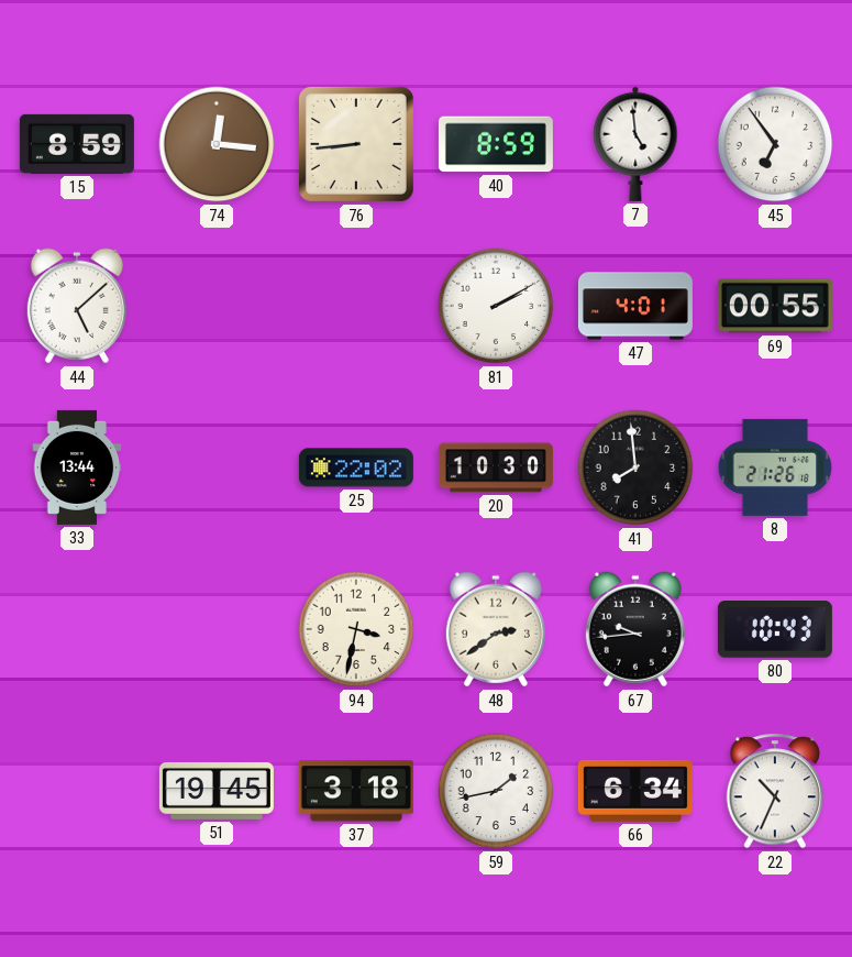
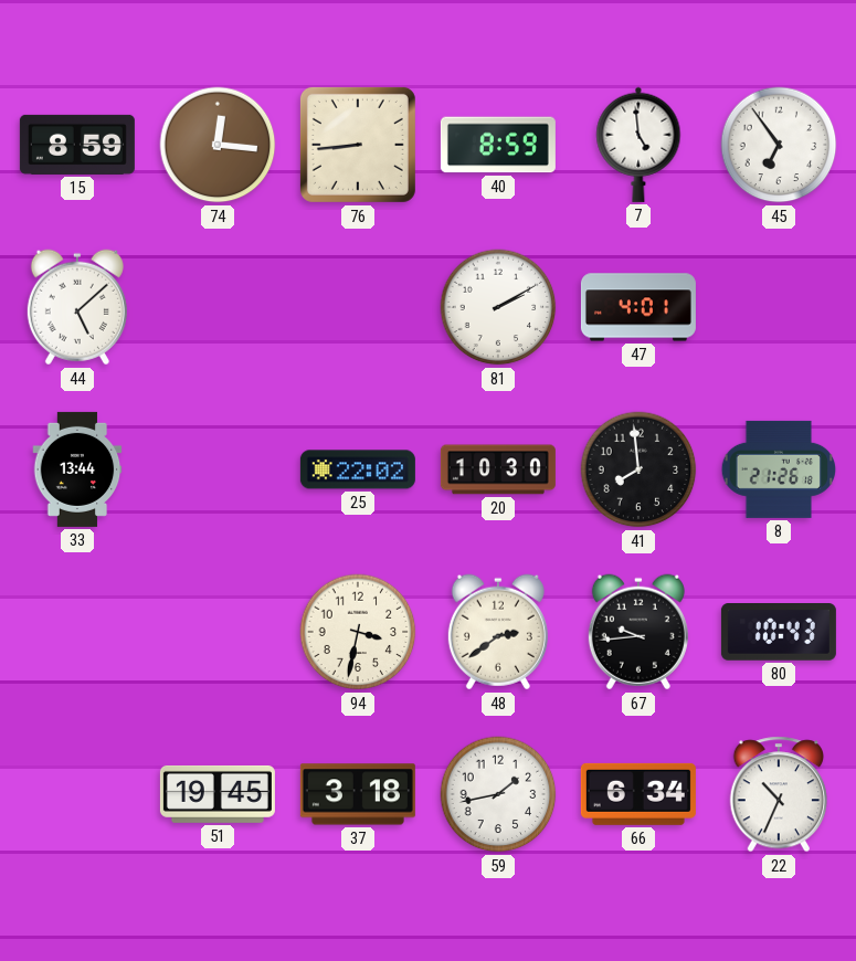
69: 00:55 -> none
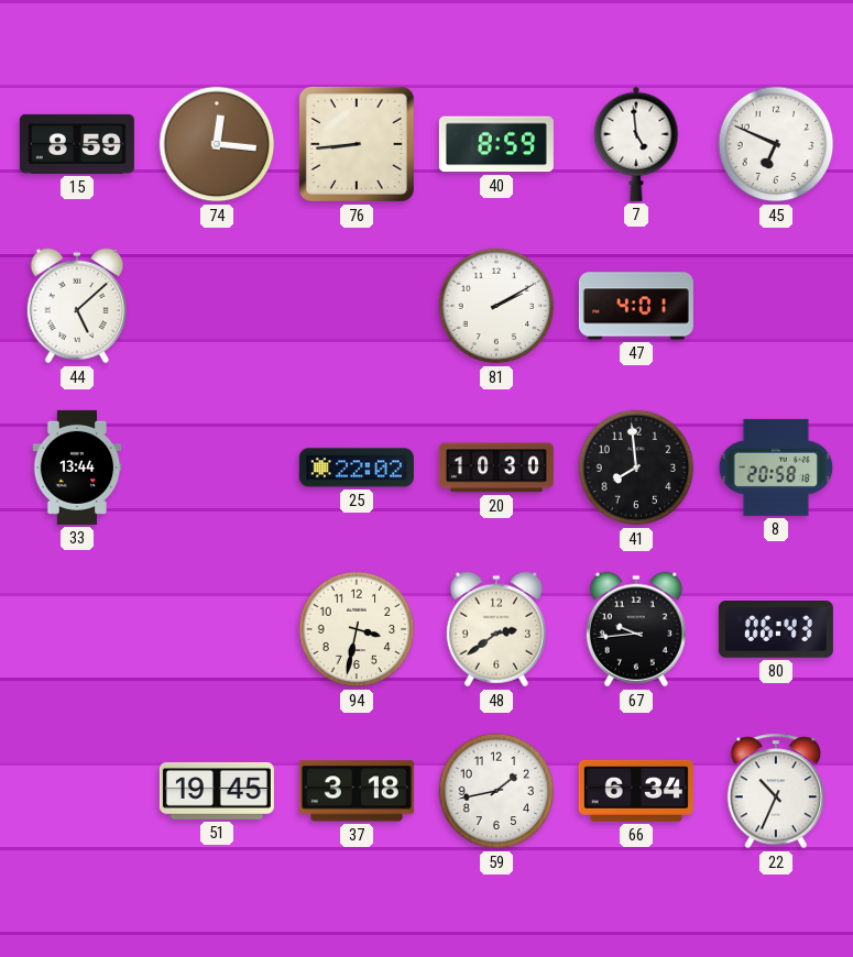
45: 6:54 -> 6:49
8: 21:26 -> 20:58
80: 10:43 -> 06:43
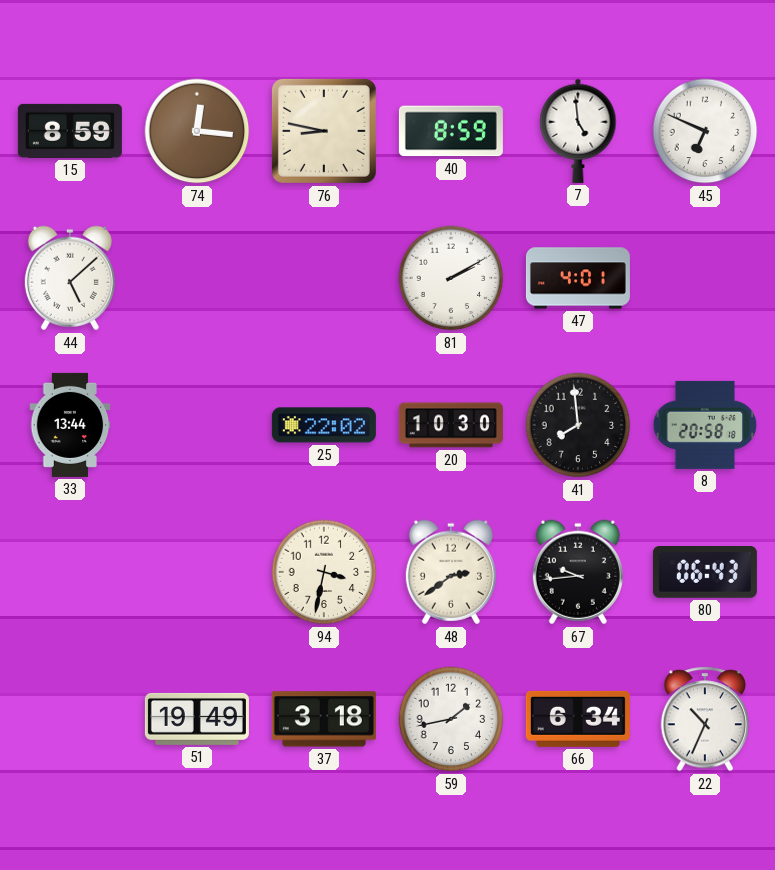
76: 8:44 -> 8:47
51: 19:45 -> 19:49
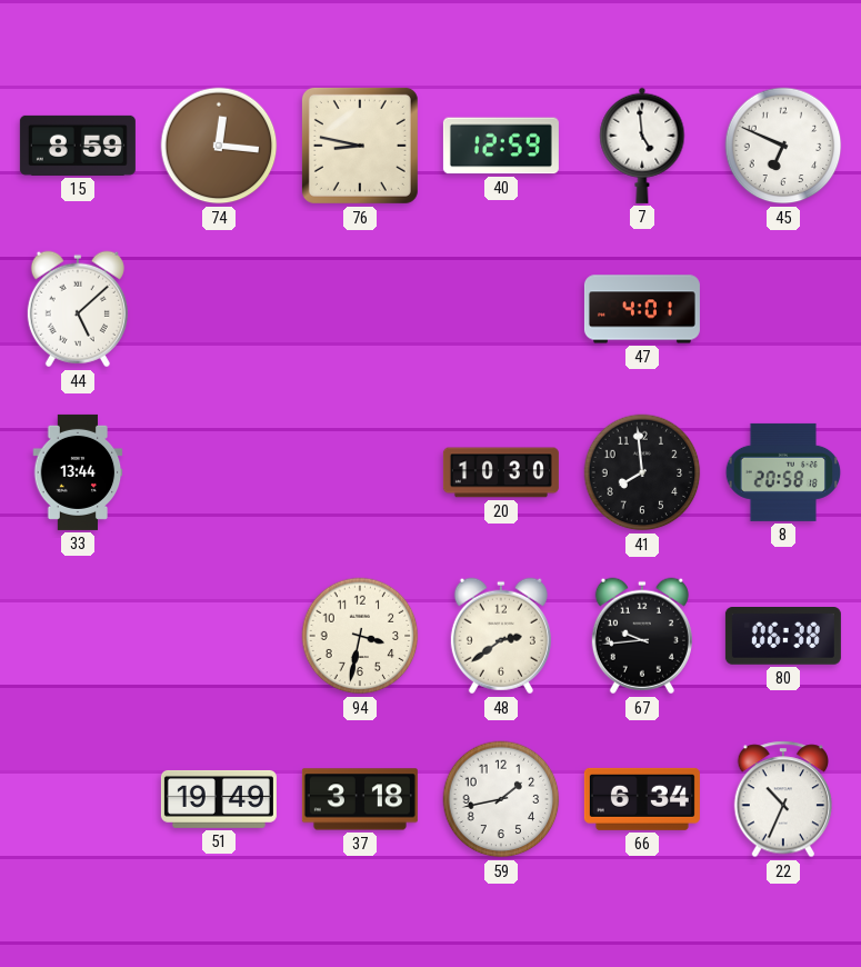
40: 8:59 -> 12:59
81: 2:10 -> none
25: 22:02 -> none
80: 06:43 -> 06:38
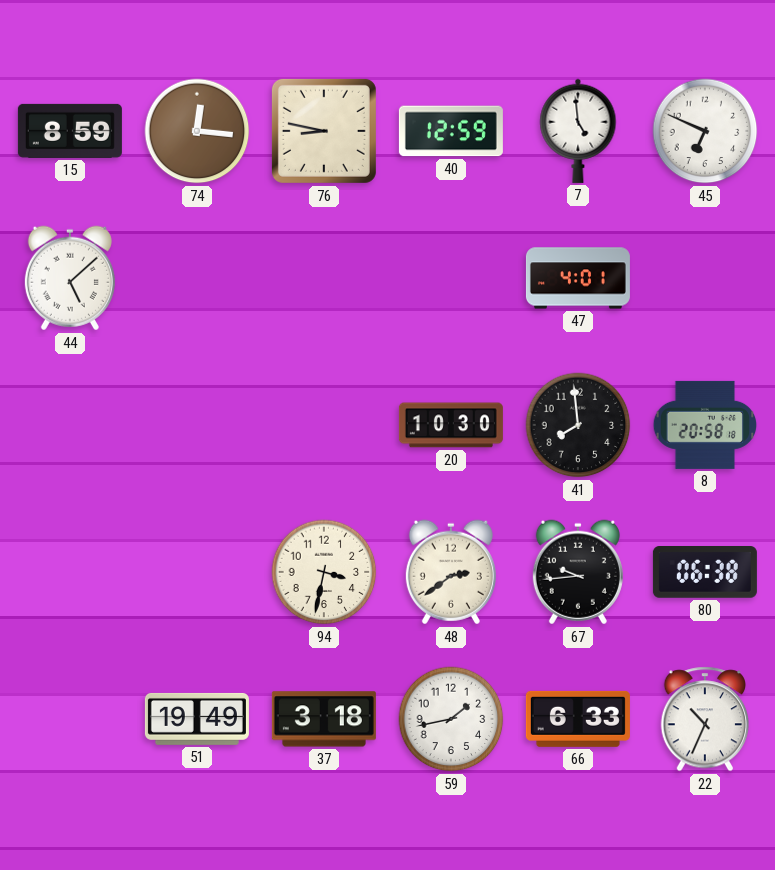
33: 13:44 -> none
66: 6:34 -> 6:33
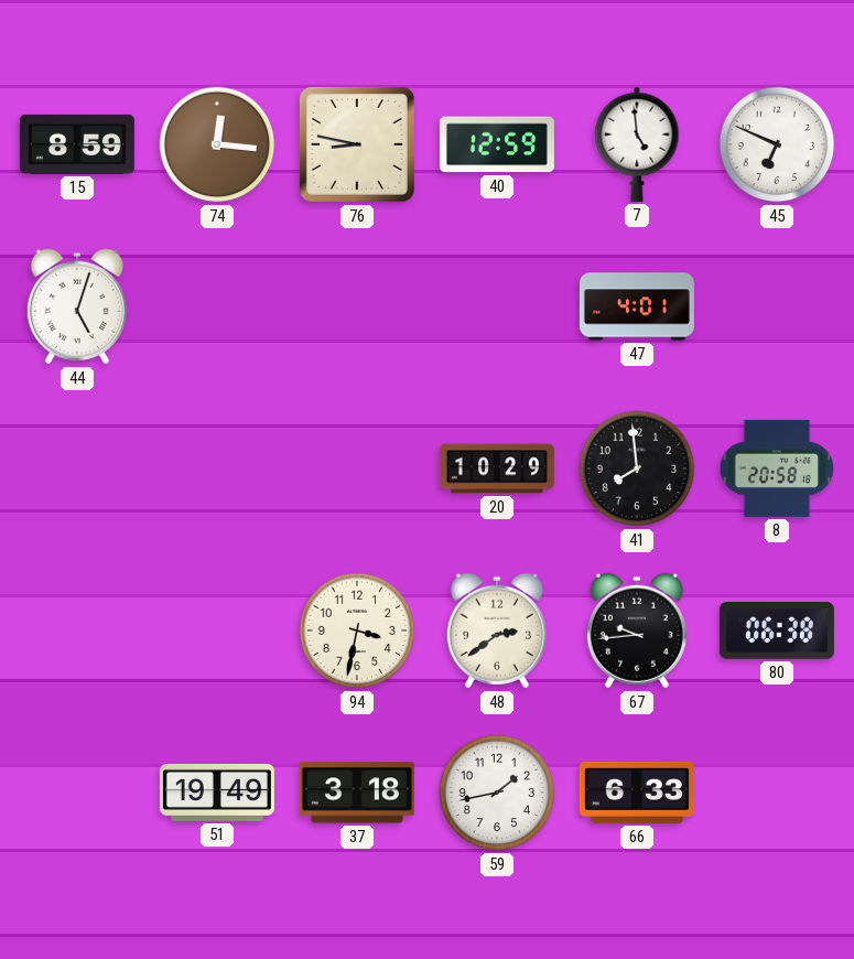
44: 5:08 -> 5:03
20: 10:30 -> 10:29
22: 10:34 -> none
